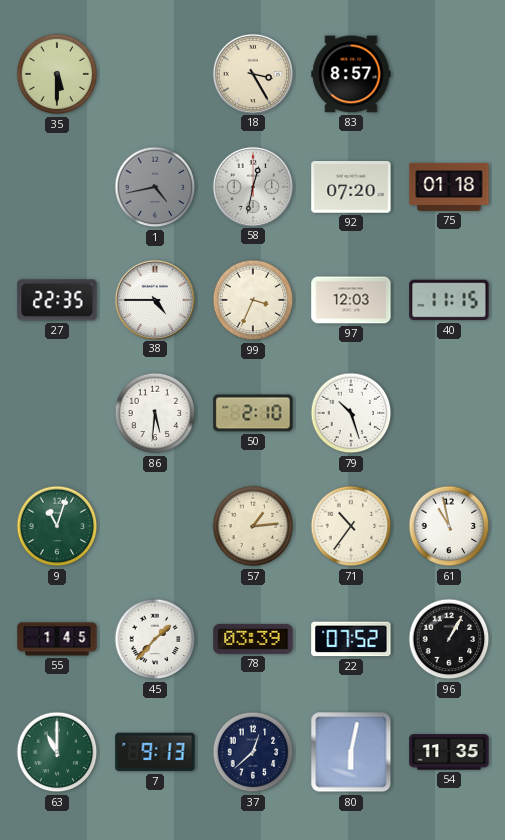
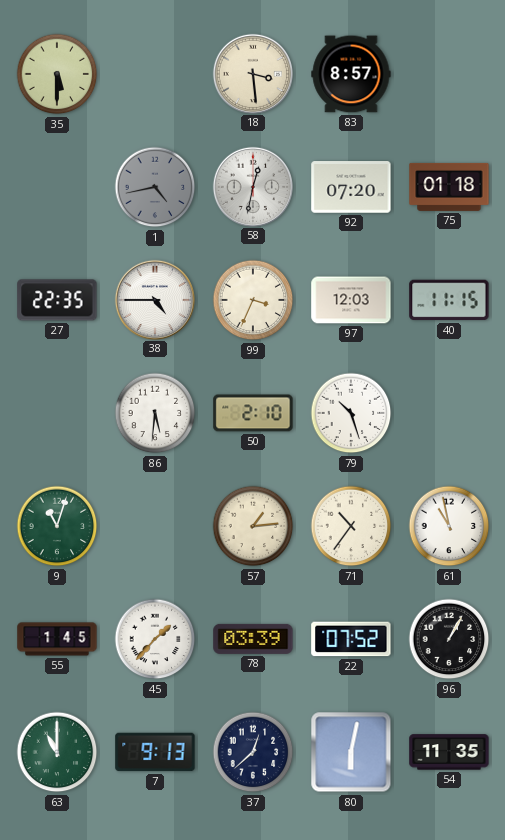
18: 3:25 -> 3:29
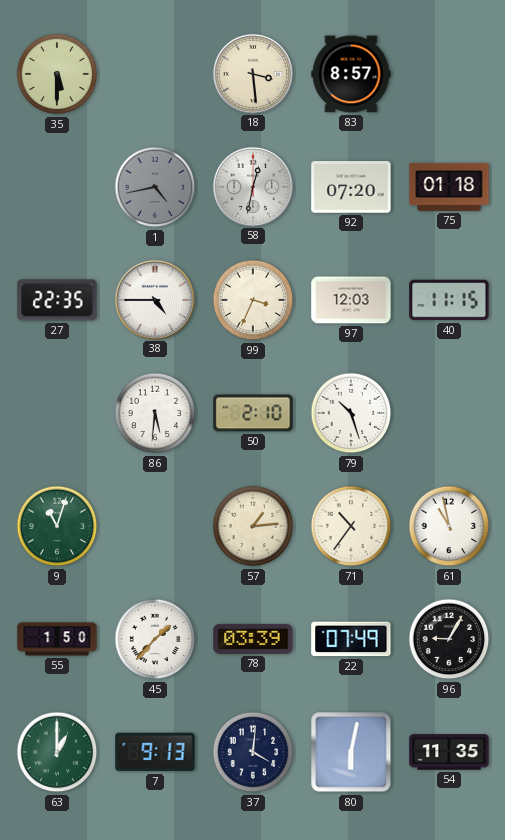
55: 1:45 -> 1:50
22: 07:52 -> 07:49
96: 1:05 -> 9:05
63: 11:00 -> 1:00
37: 12:38 -> 4:01
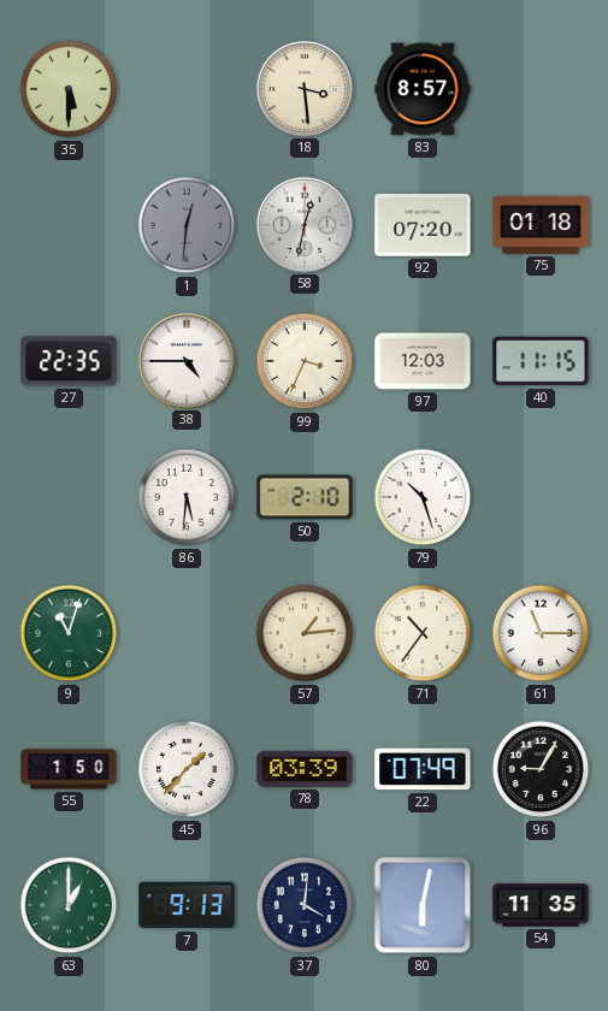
1: 4:43 -> 12:31
61: 10:58 -> 11:15
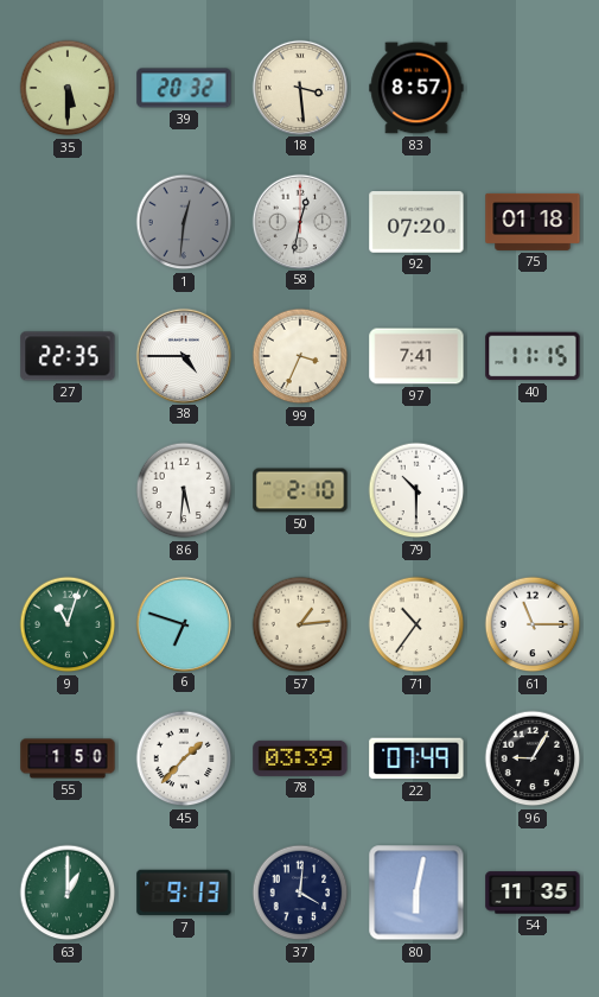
39: none -> 20:32
97: 12:03 -> 7:41
79: 10:27 -> 10:30
6: none -> 6:48
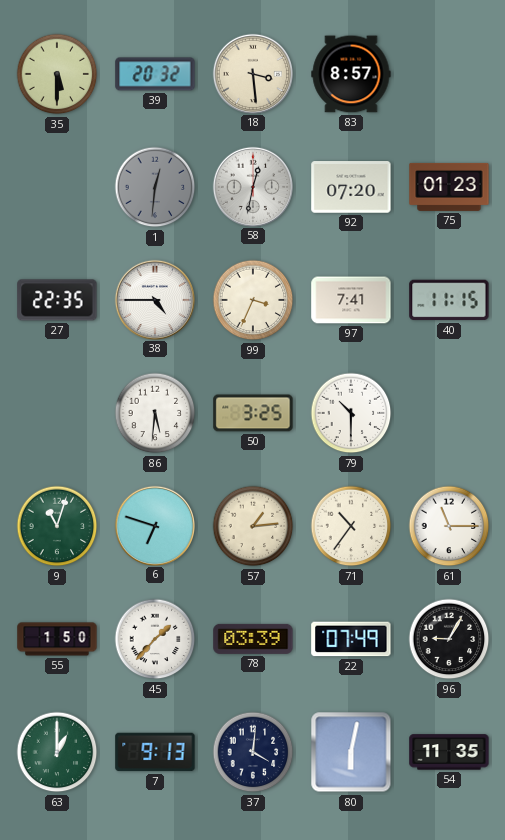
75: 01:18 -> 01:23
50: 2:10 -> 3:25
